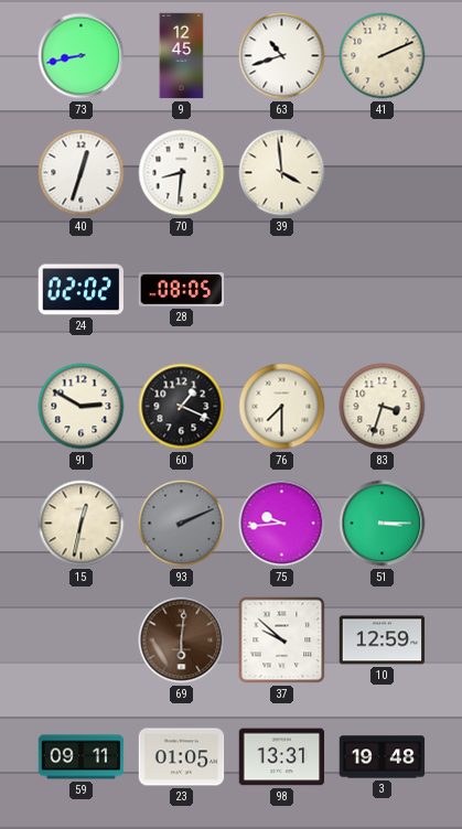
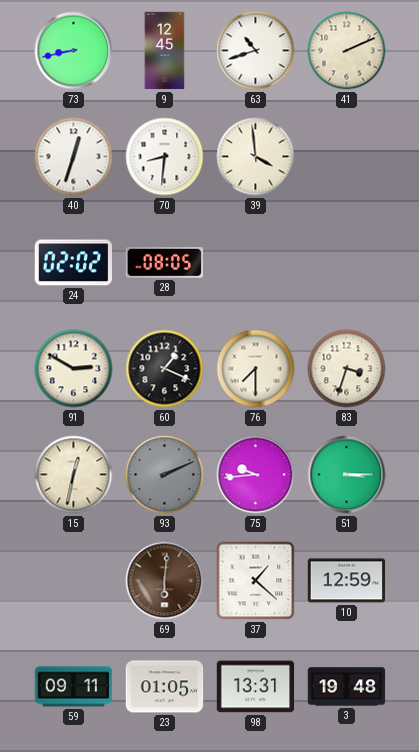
37: 9:52 -> 1:22
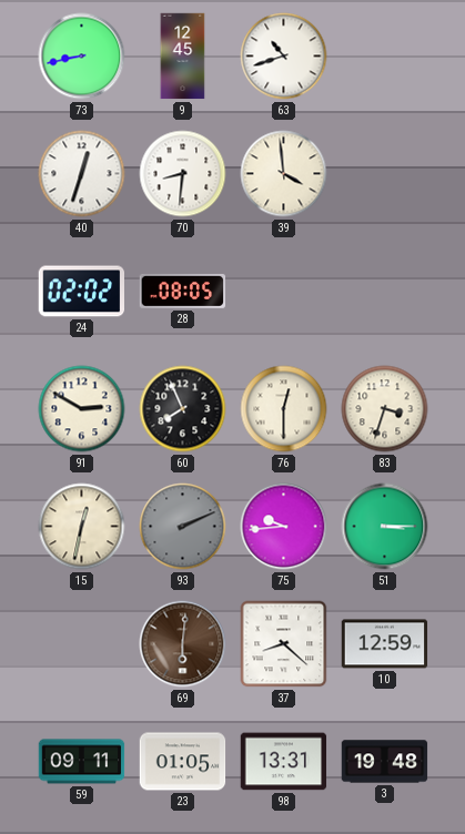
41: 2:11 -> none
60: 1:19 -> 7:56
76: 7:30 -> 12:30
37: 1:22 -> 8:22
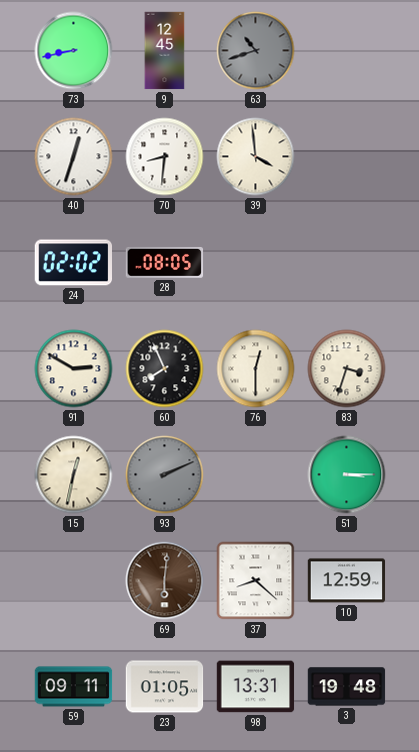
63 dial: white -> grey
75: 9:44 -> none
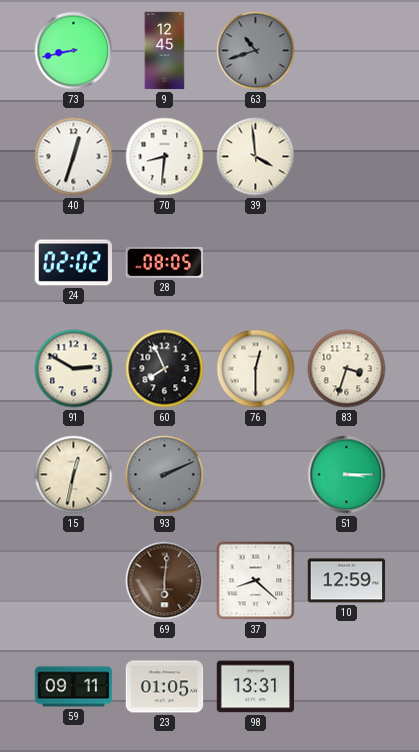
3: 19:48 -> none
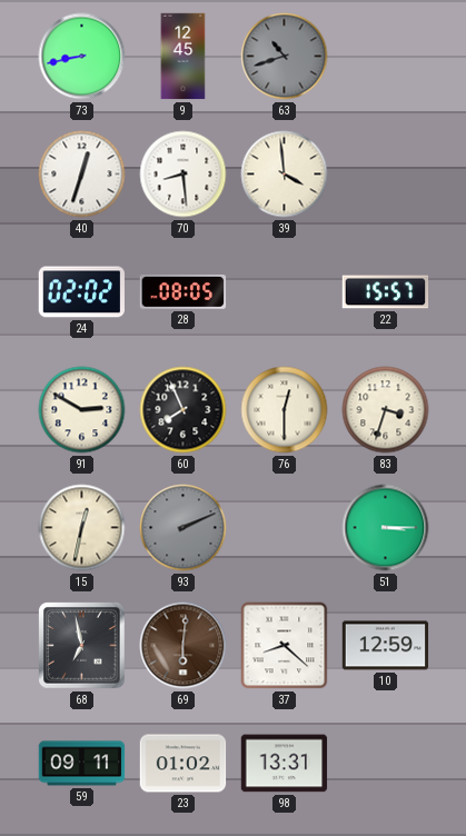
70: 8:31 -> 8:29
22: none -> 15:57
68: none -> 6:58
23: 01:05 -> 01:02
